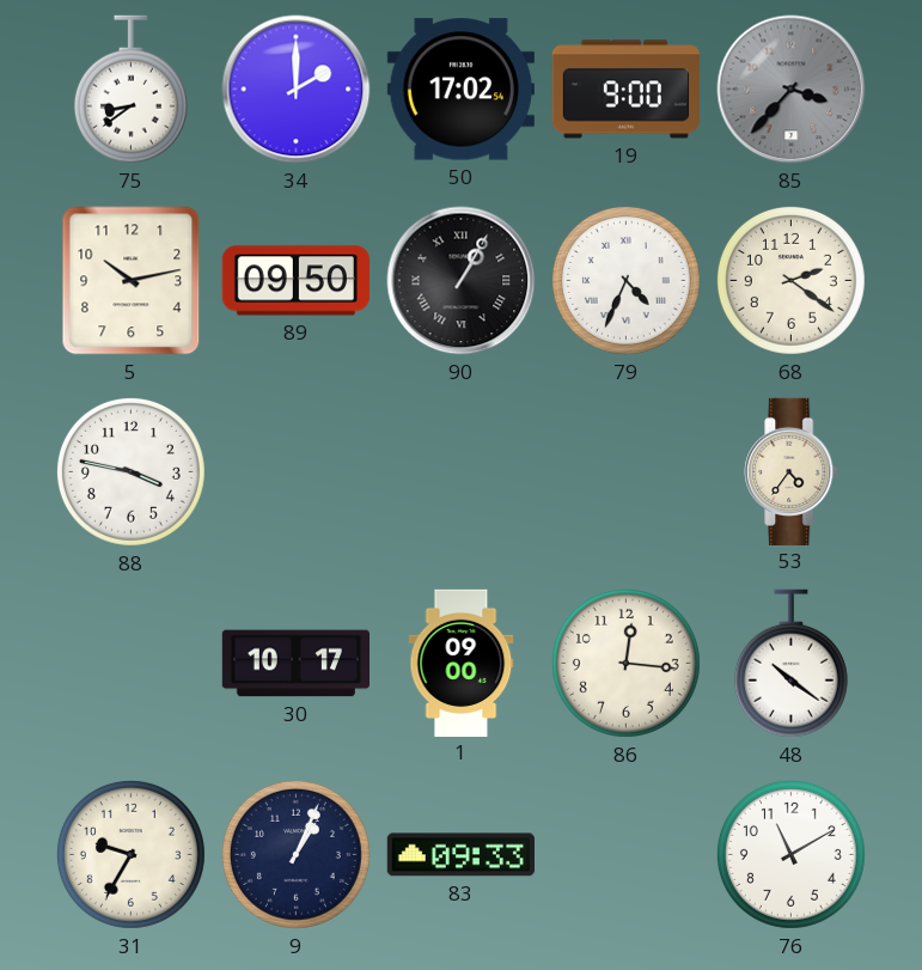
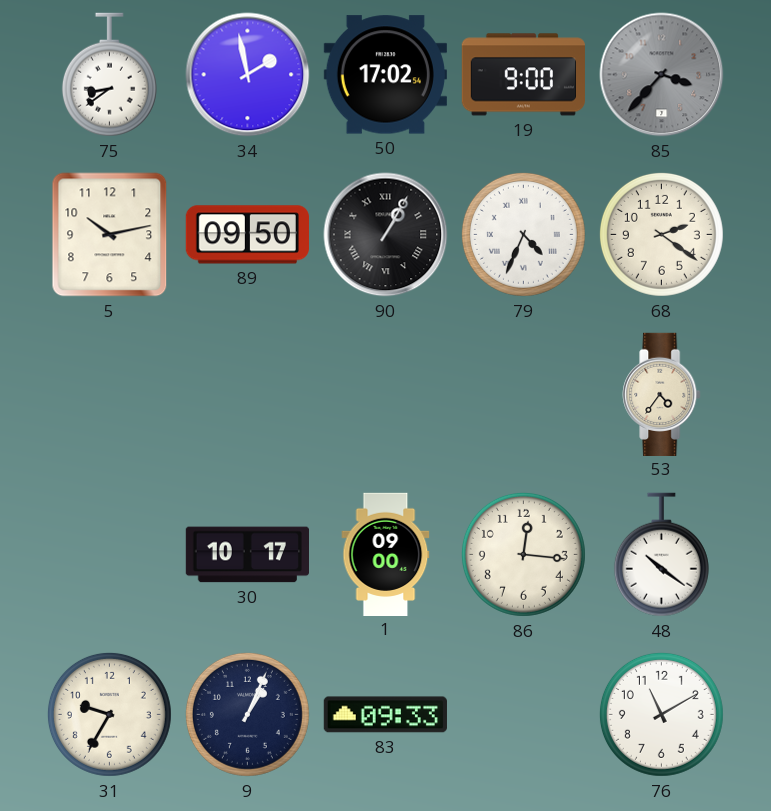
34: 2:00 -> 1:58
88: 3:47 -> none
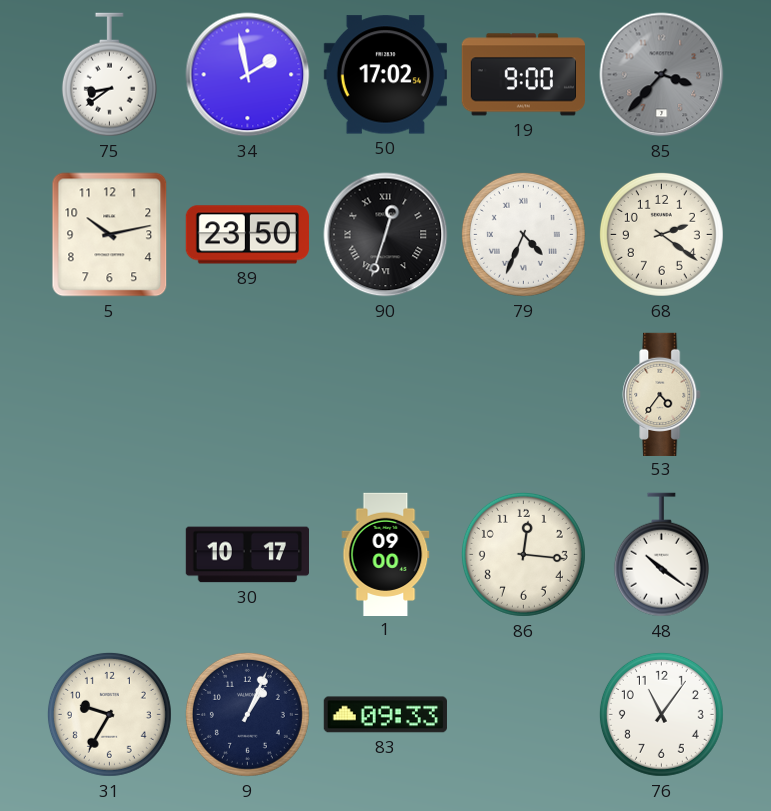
89: 09:50 -> 23:50
90: 1:05 -> 12:33
76: 11:10 -> 11:06
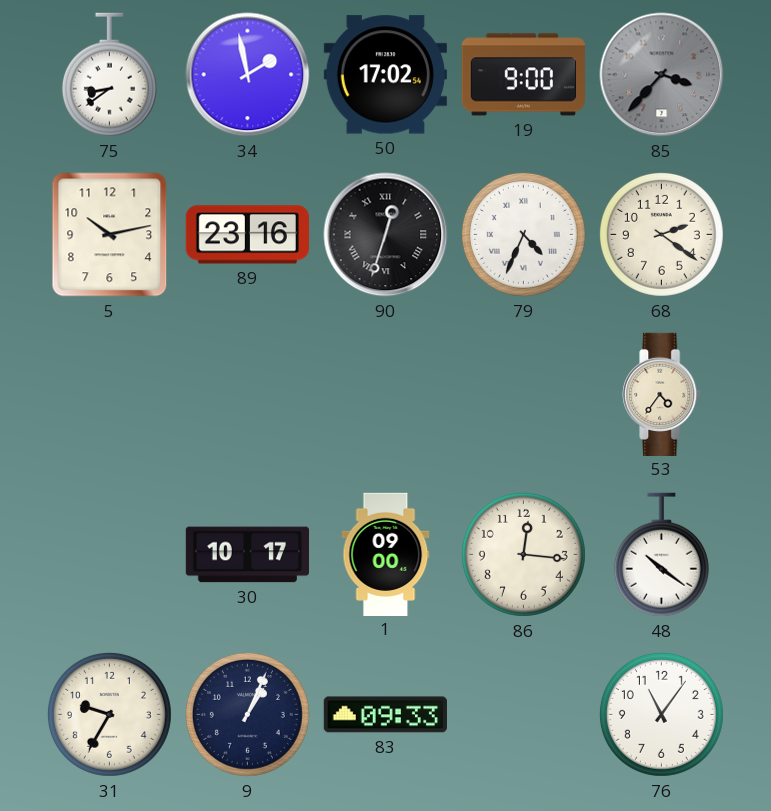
89: 23:50 -> 23:16
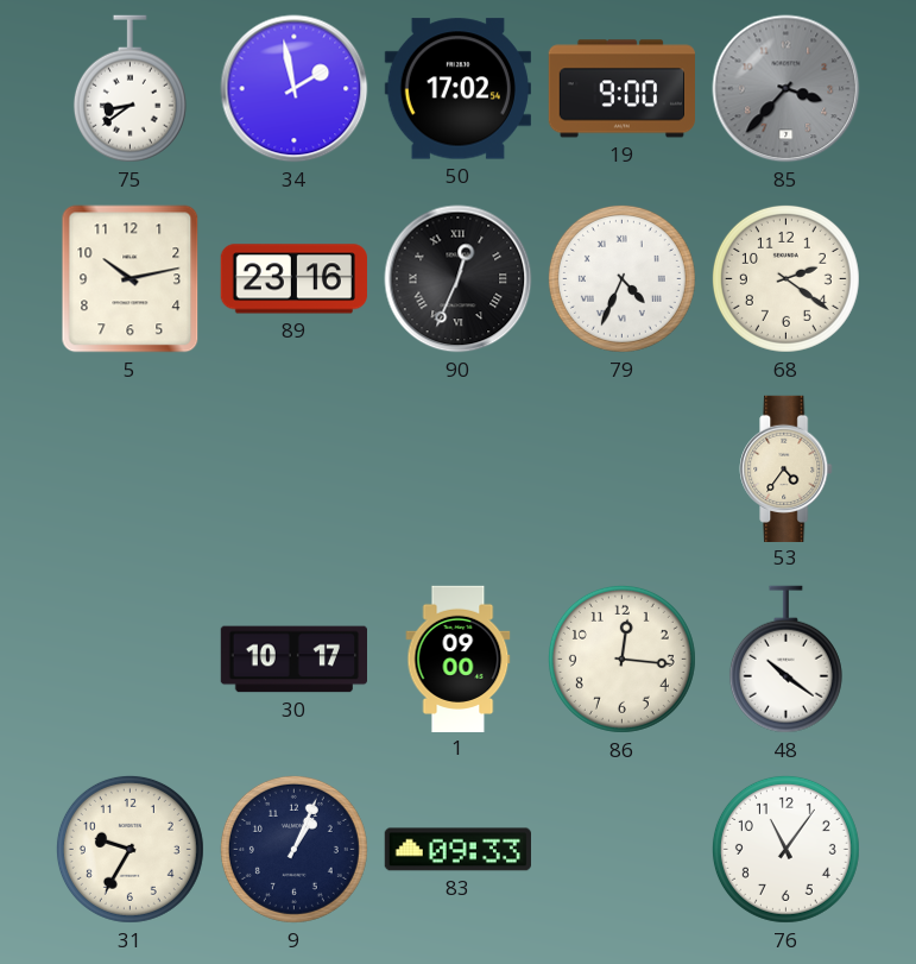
90: 12:33 -> 12:34
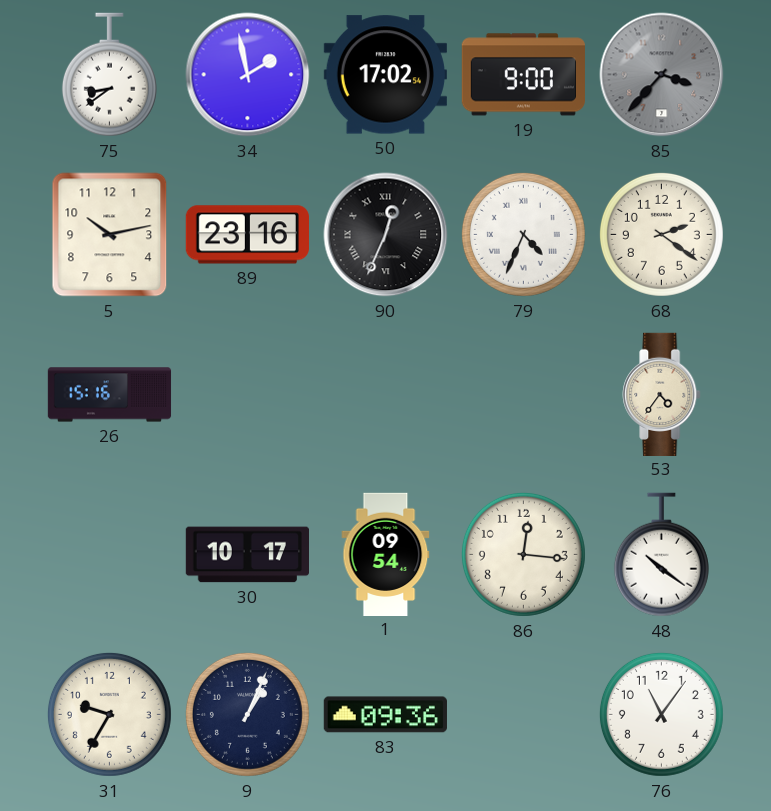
26: none -> 15:16
1: 09:00 -> 09:54
83: 09:33 -> 09:36
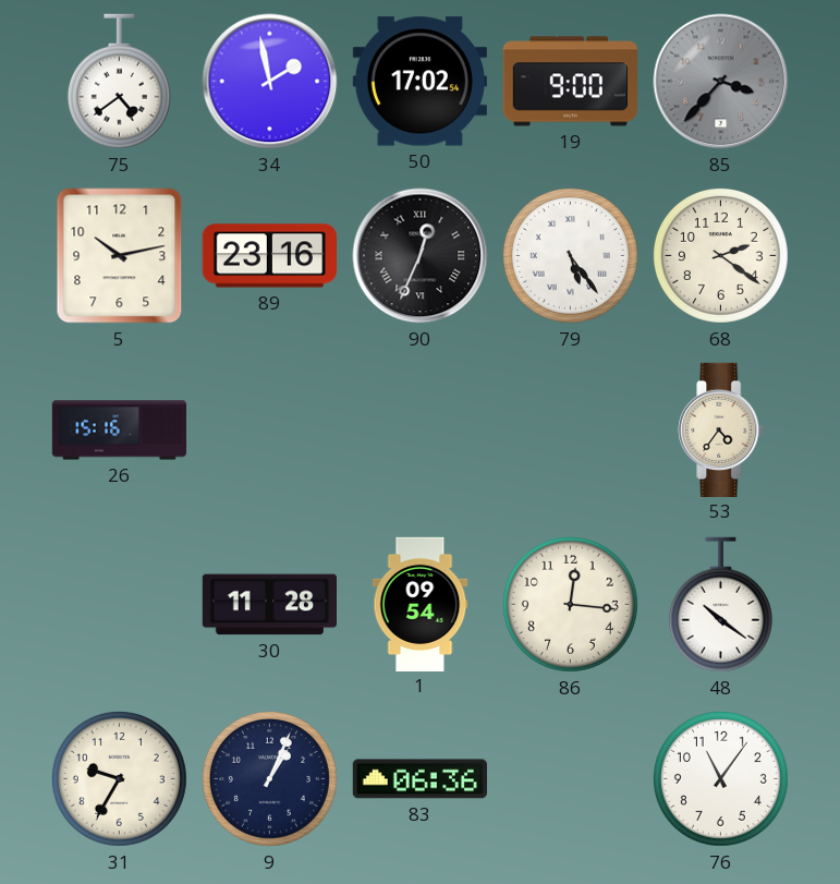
75: 8:39 -> 4:39
79: 4:34 -> 5:24
30: 10:17 -> 11:28
83: 09:36 -> 06:36
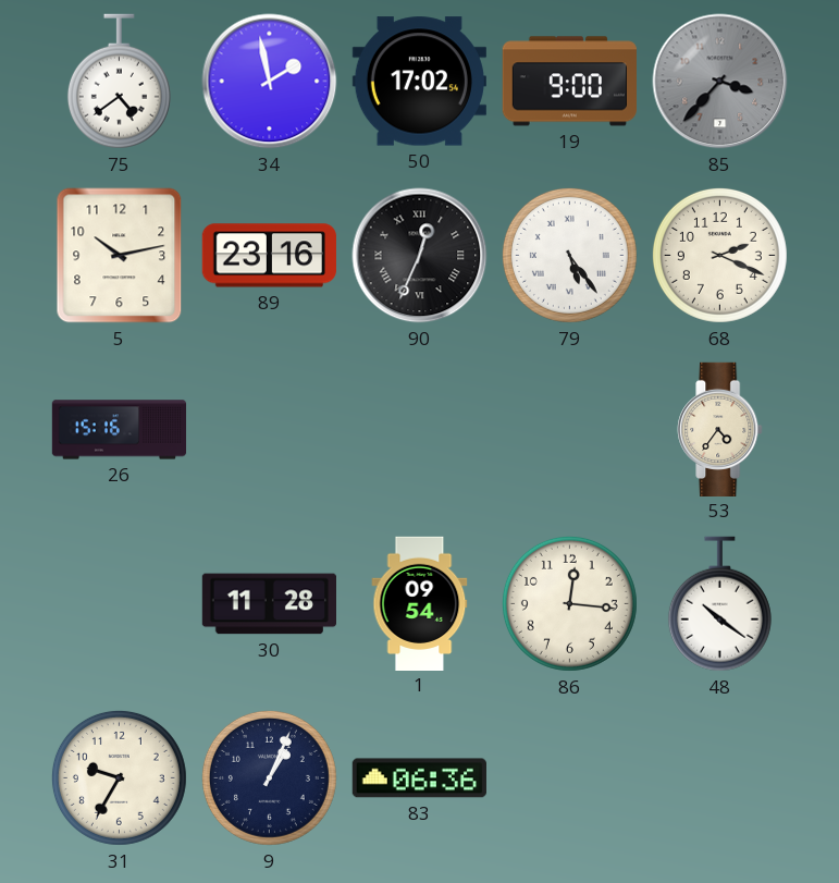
68: 2:21 -> 2:19
76: 11:06 -> none
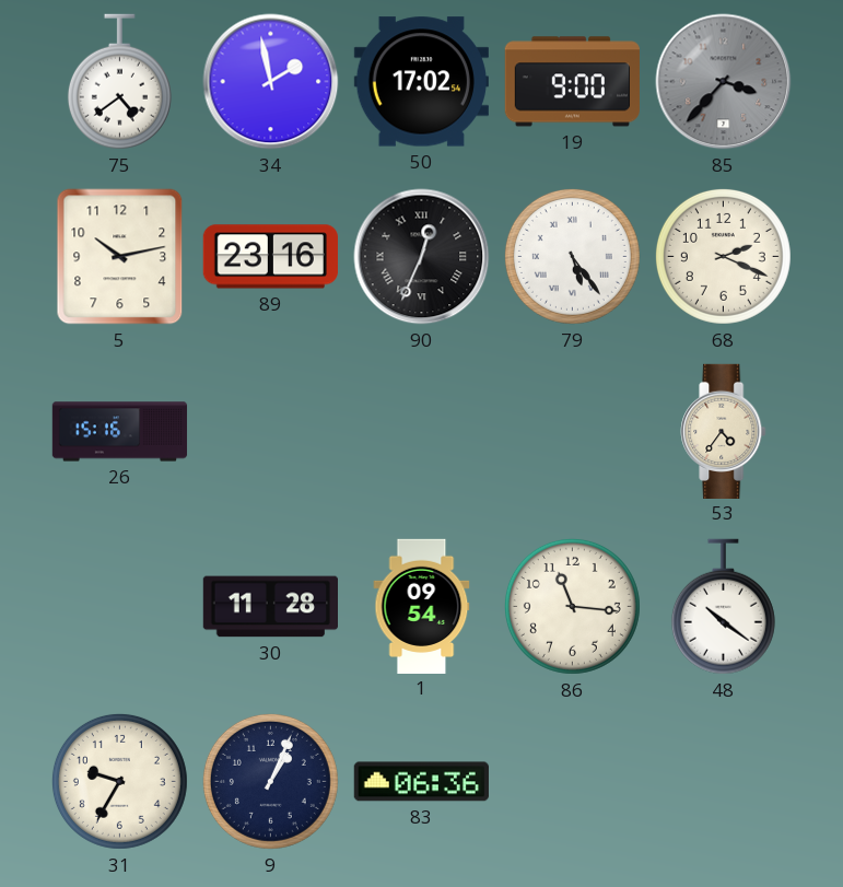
86: 12:16 -> 11:16
